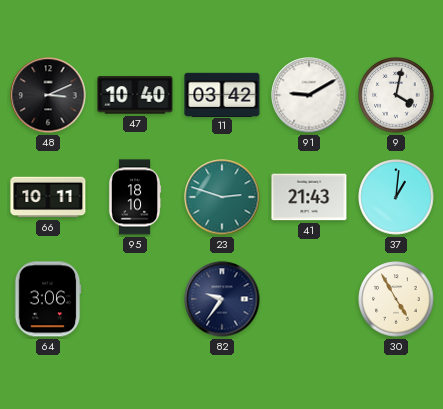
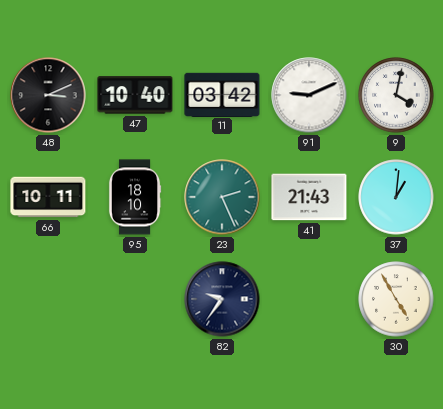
91: 9:10 -> 9:11
23: 2:48 -> 2:26
64: 3:06 -> none
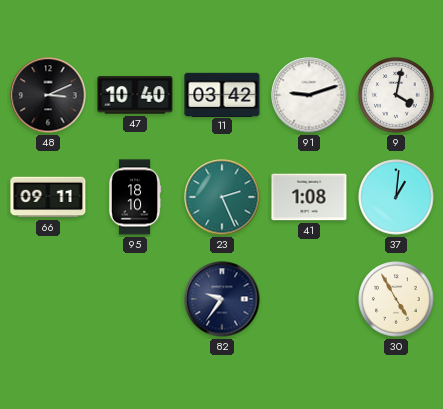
91: 9:11 -> 9:12
66: 10:11 -> 09:11
41: 21:43 -> 1:08
